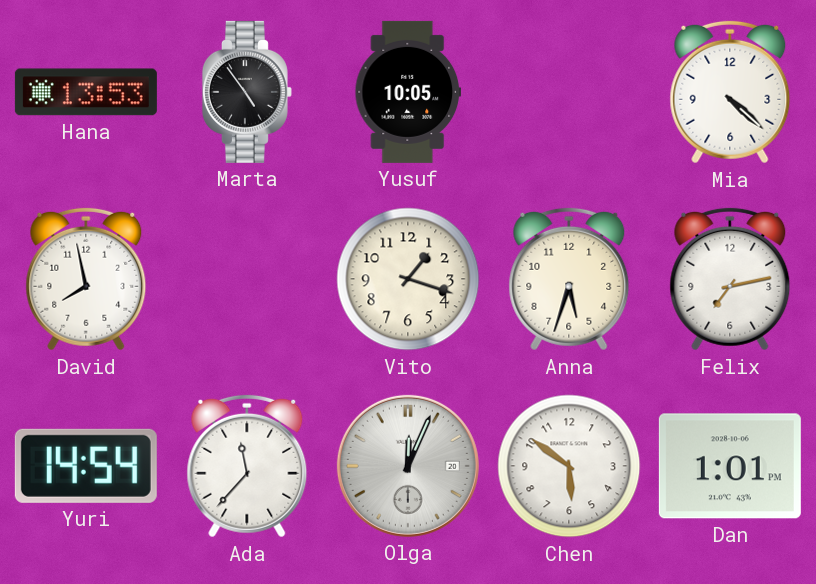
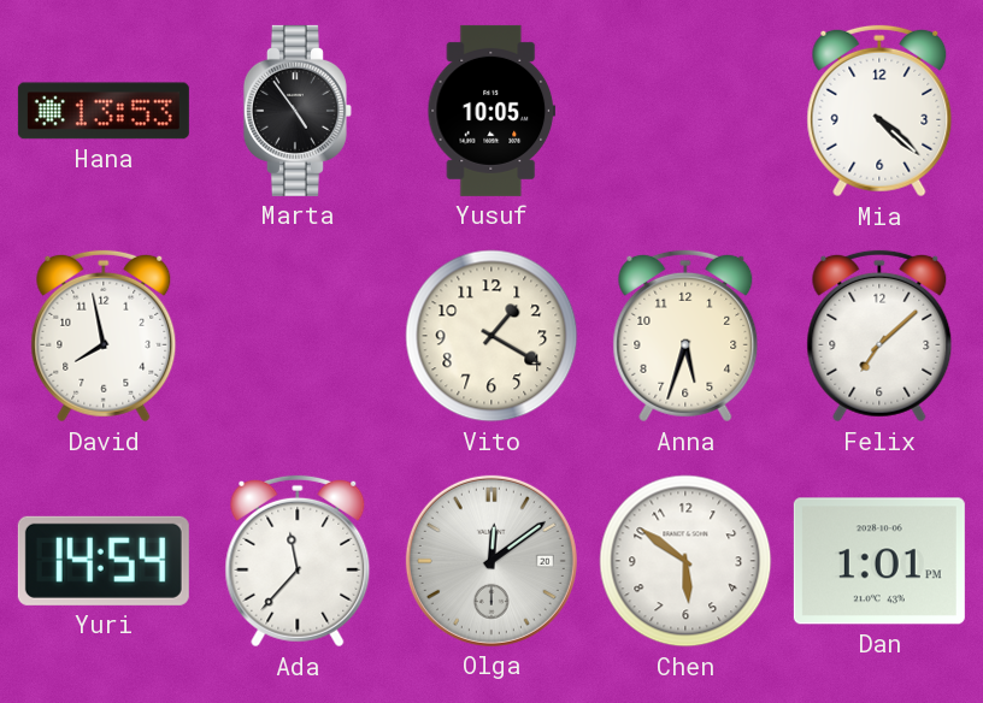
Vito: 1:18 -> 1:20
Felix: 7:13 -> 7:08
Olga: 12:04 -> 12:09
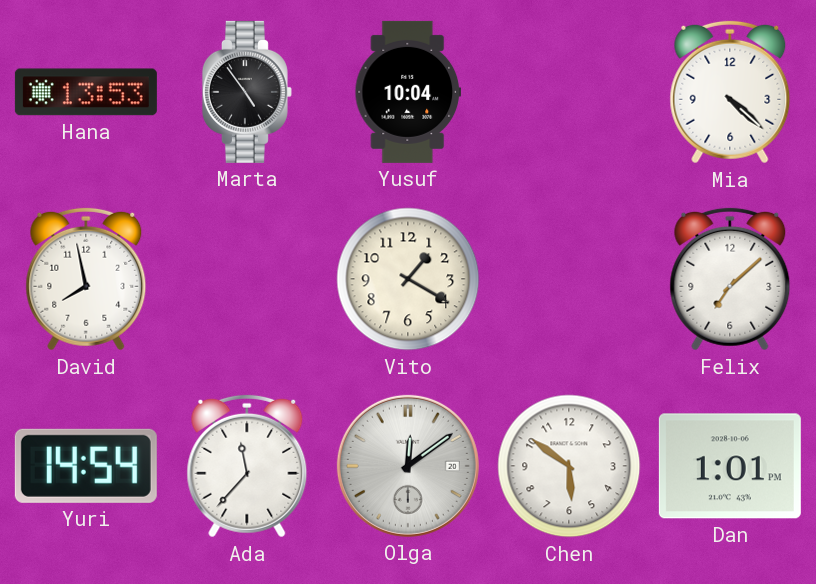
Yusuf: 10:05 -> 10:04
Anna: 5:33 -> none
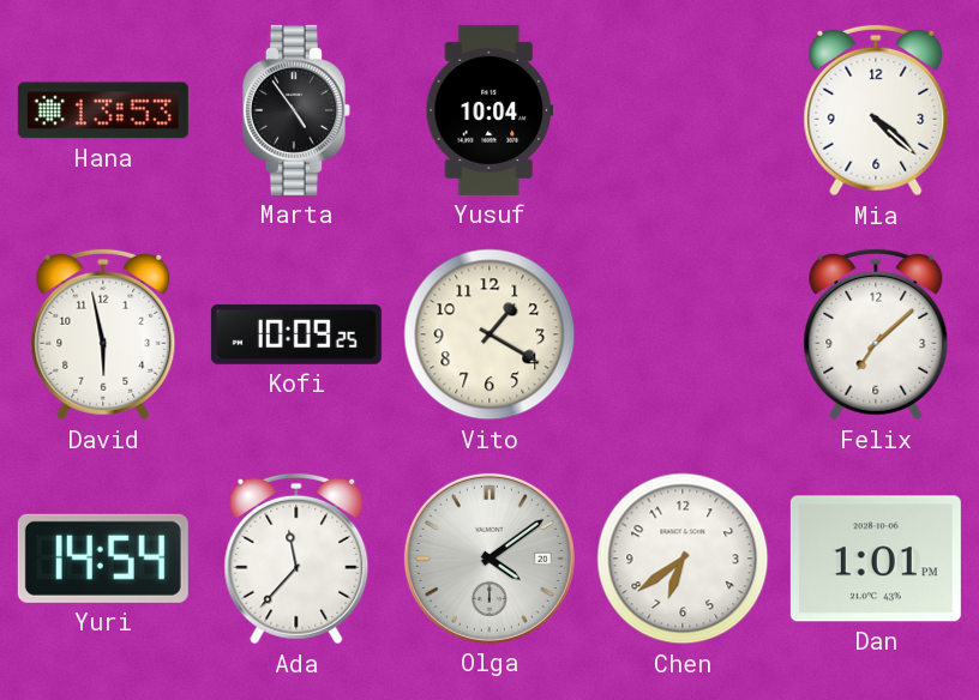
David: 7:58 -> 5:58
Kofi: none -> 10:09
Olga: 12:09 -> 4:09
Chen: 5:51 -> 6:39
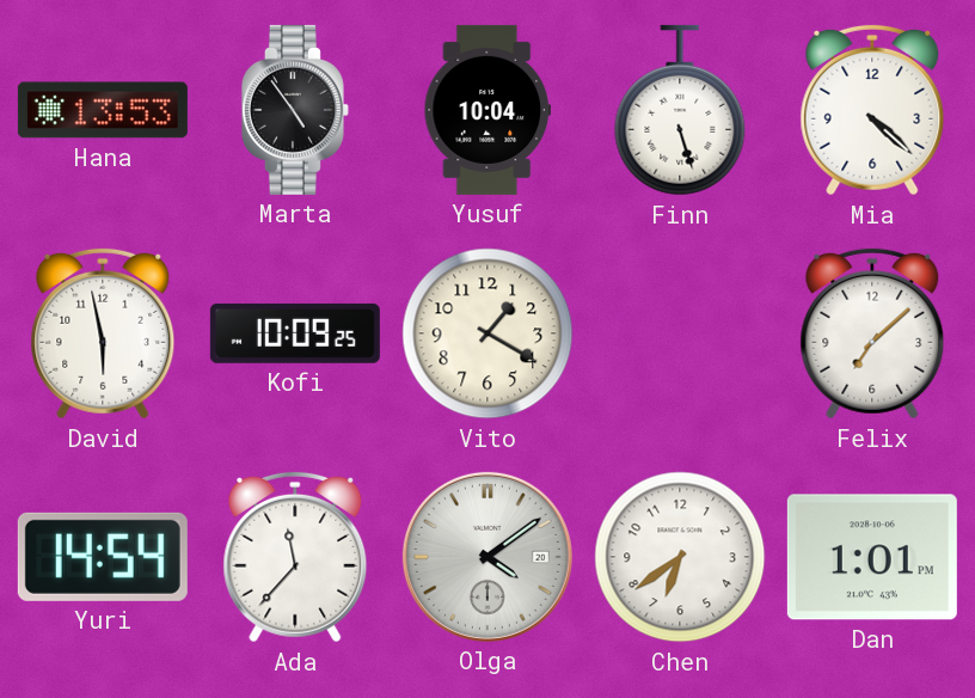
Finn: none -> 5:27
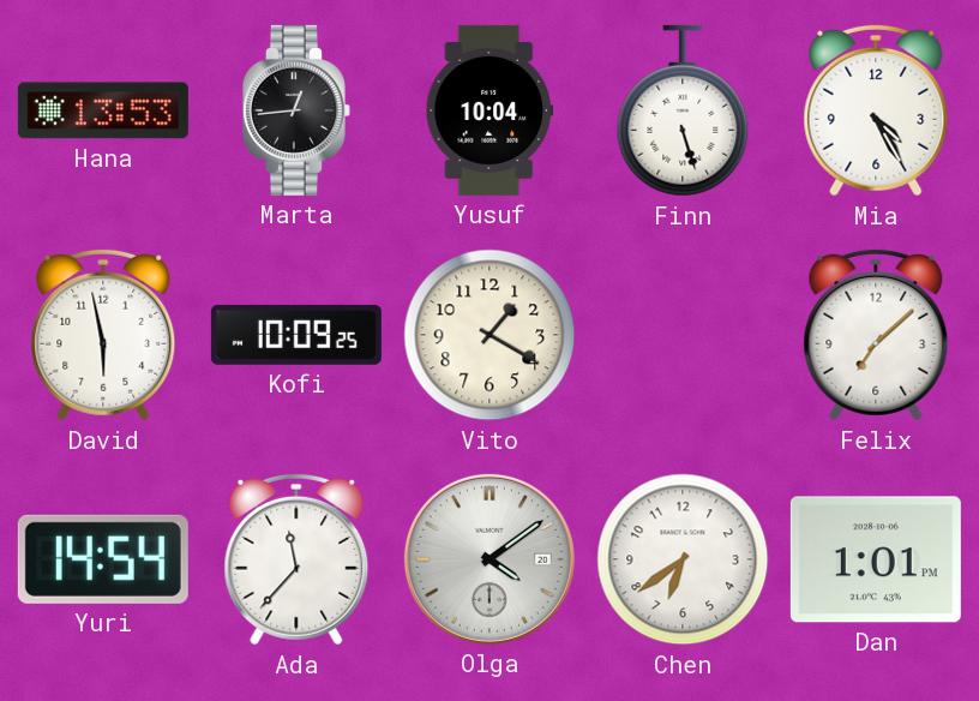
Marta: 4:54 -> 12:44
Mia: 4:22 -> 4:25
